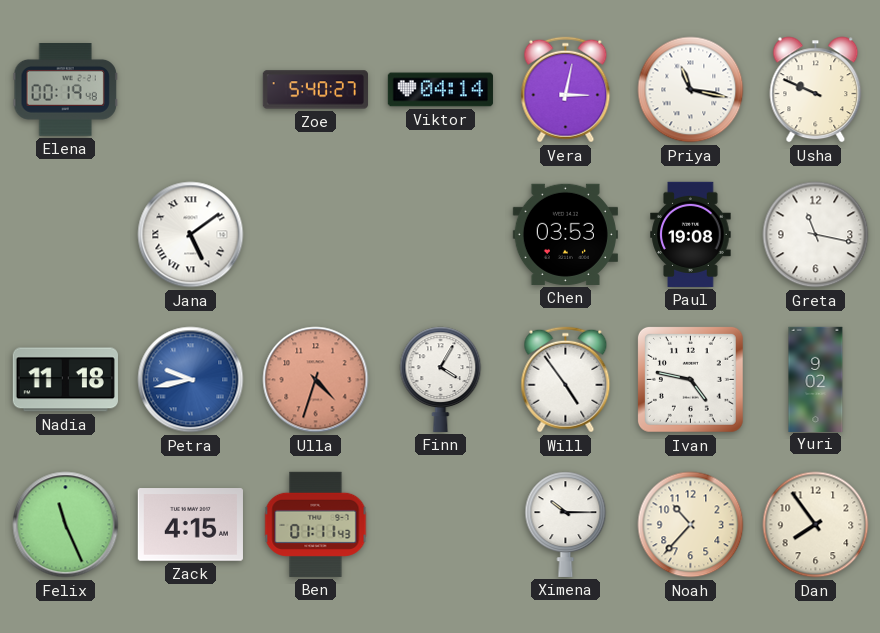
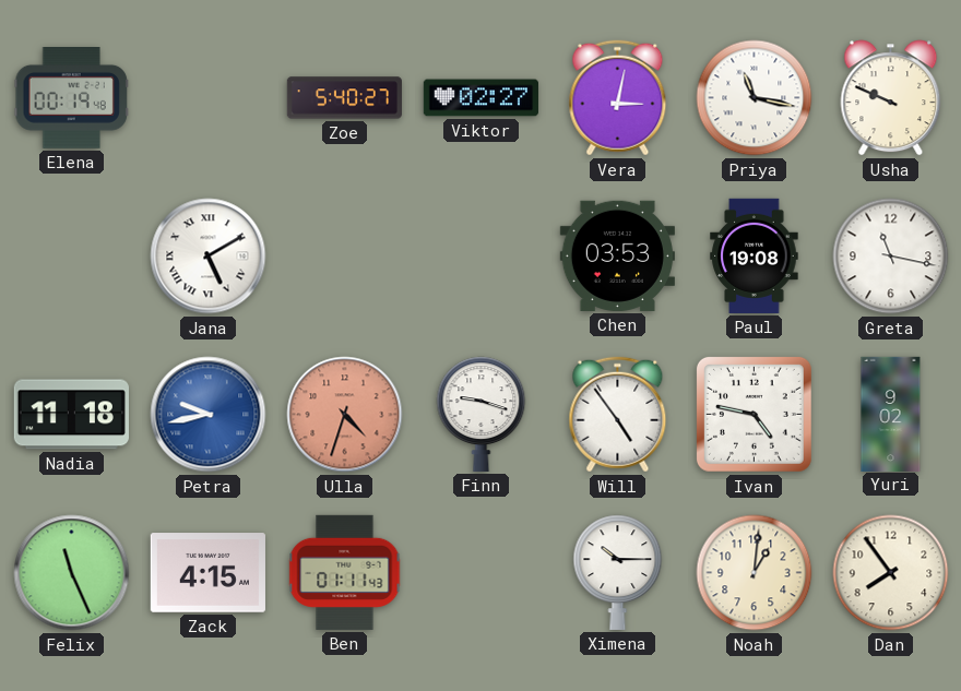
Viktor: 04:14 -> 02:27
Jana: 5:09 -> 5:10
Finn: 4:05 -> 9:18
Noah: 10:37 -> 1:01
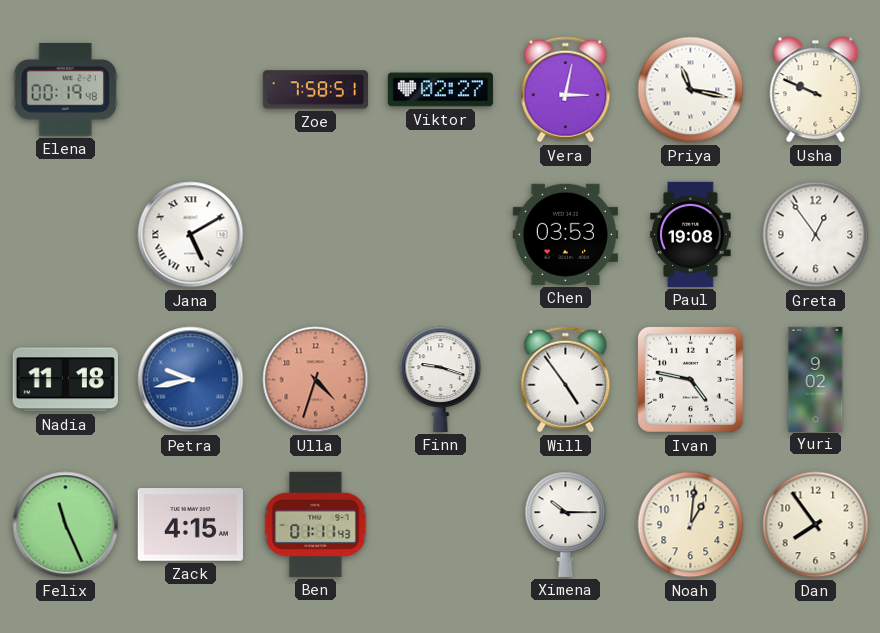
Zoe: 5:40 -> 7:58
Greta: 11:17 -> 12:54
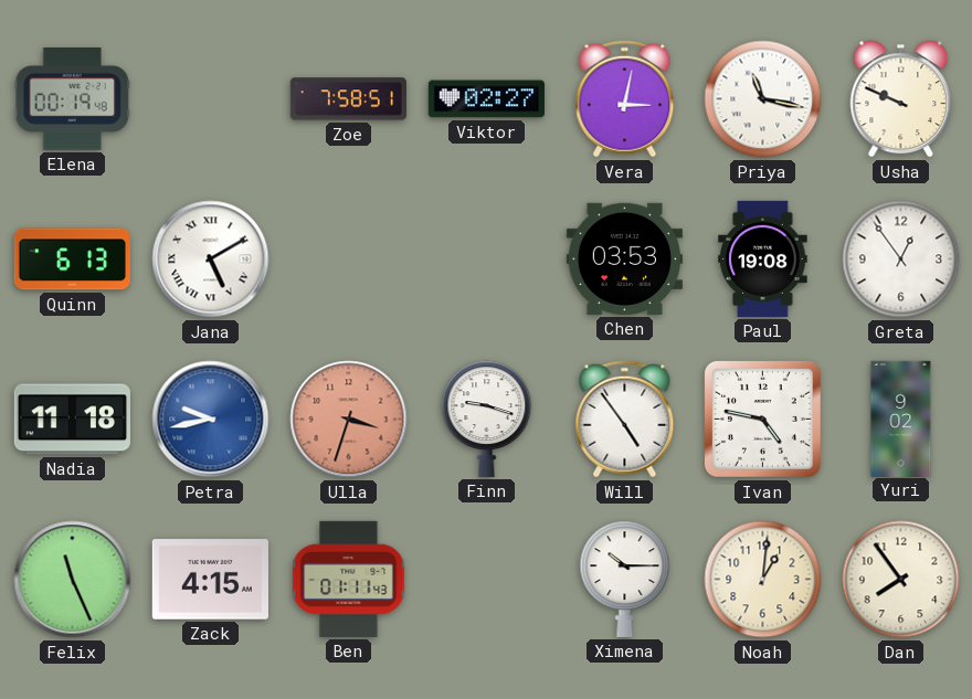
Quinn: none -> 6:13
Ulla: 4:33 -> 3:33
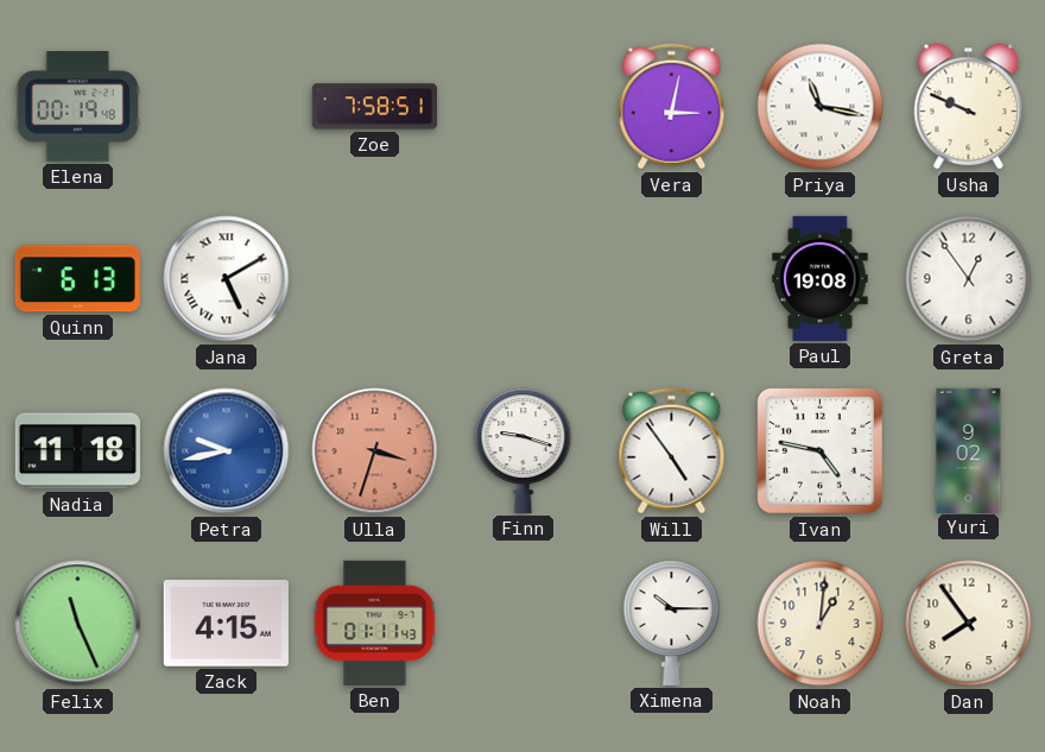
Viktor: 02:27 -> none
Chen: 03:53 -> none
